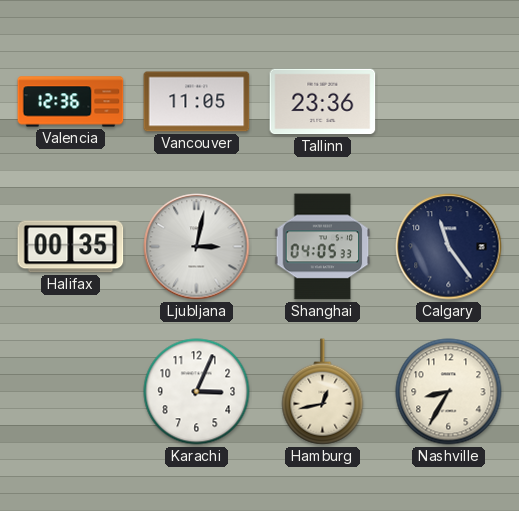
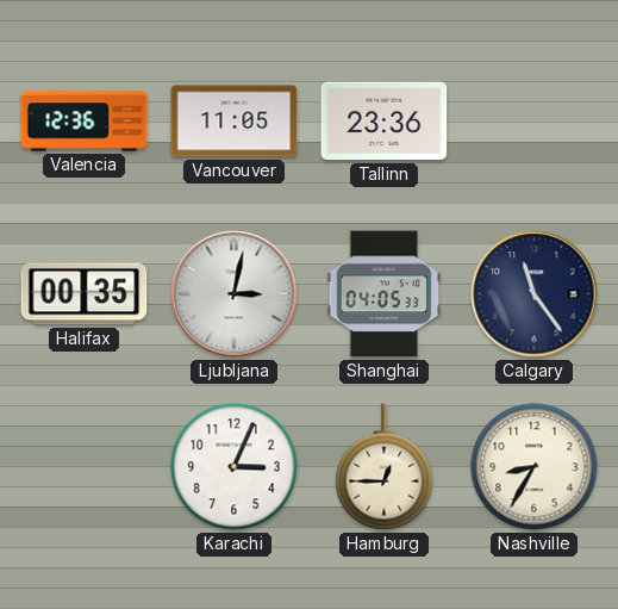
Hamburg: 12:43 -> 12:45
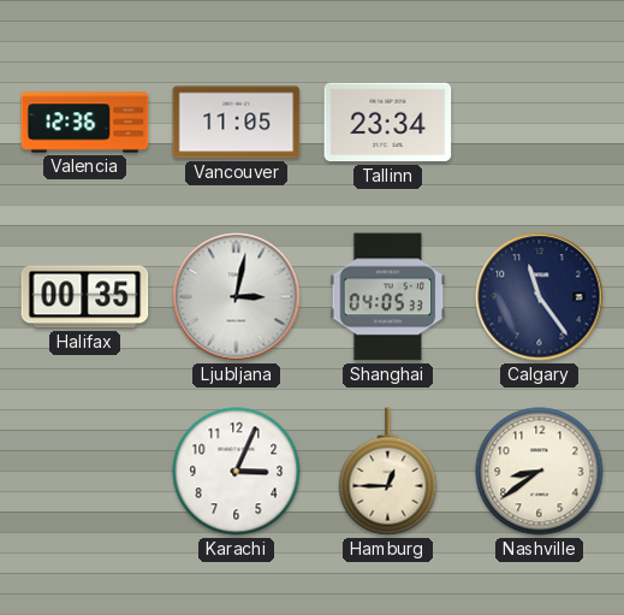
Tallinn: 23:36 -> 23:34
Nashville: 8:35 -> 8:39
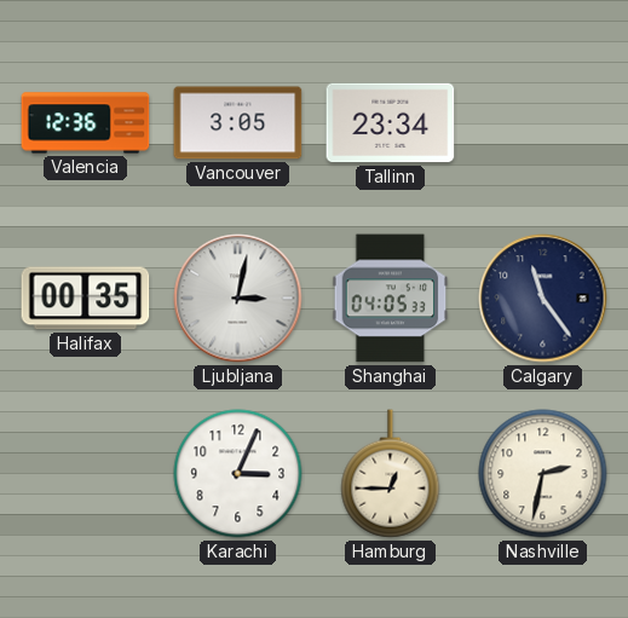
Vancouver: 11:05 -> 3:05
Nashville: 8:39 -> 2:32
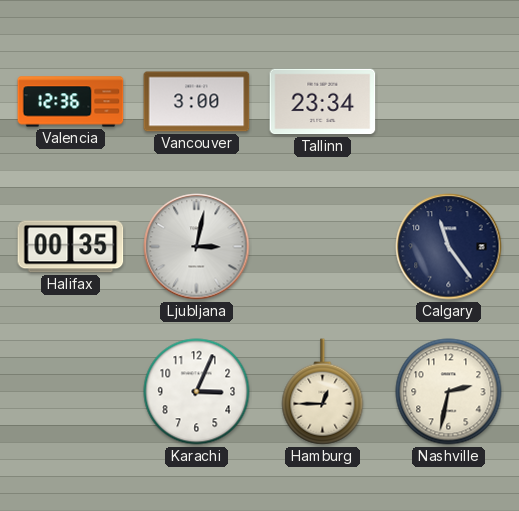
Vancouver: 3:05 -> 3:00
Shanghai: 04:05 -> none
